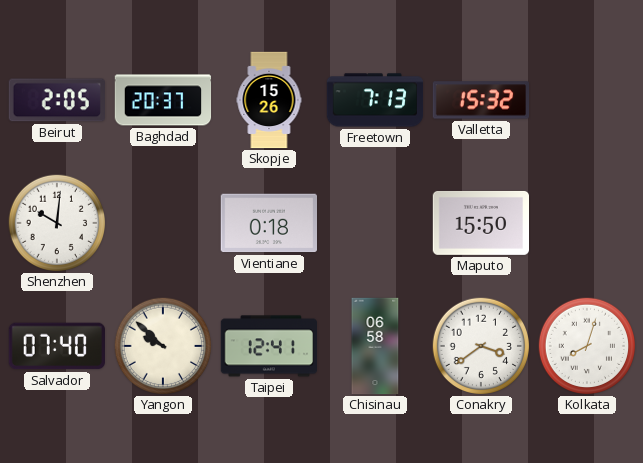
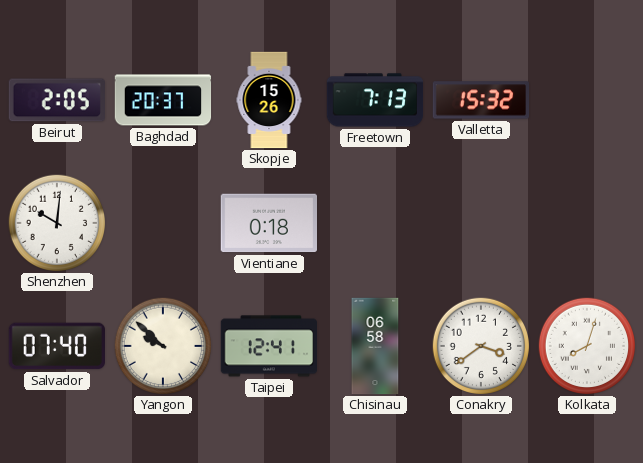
Maputo: 15:50 -> none
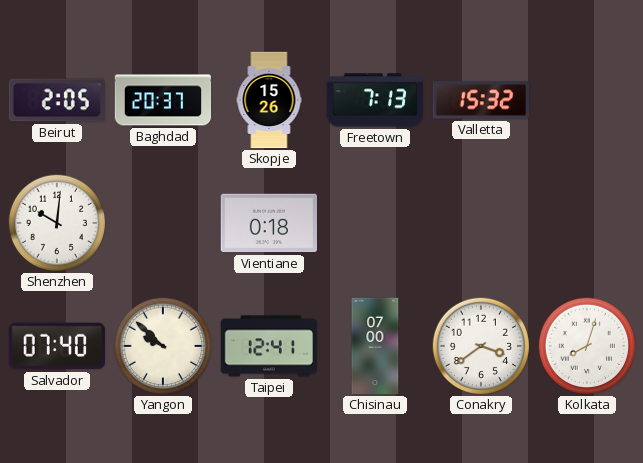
Chisinau: 06:58 -> 07:00
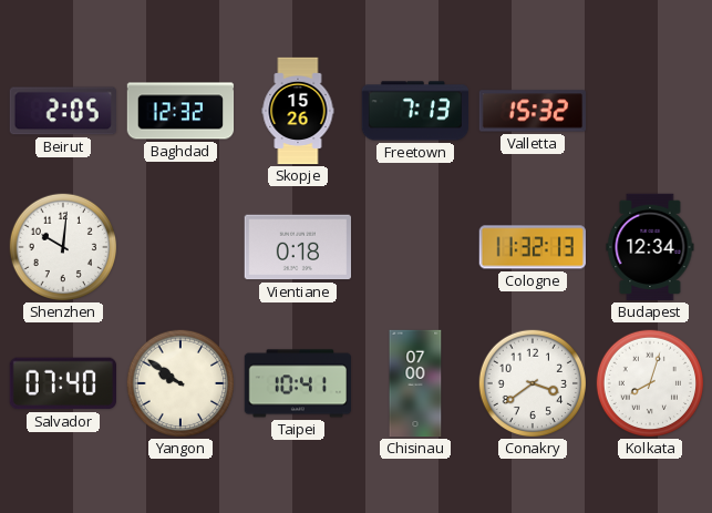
Baghdad: 20:37 -> 12:32
Cologne: none -> 11:32
Budapest: none -> 12:34
Yangon: 9:52 -> 9:51
Taipei: 12:41 -> 10:41
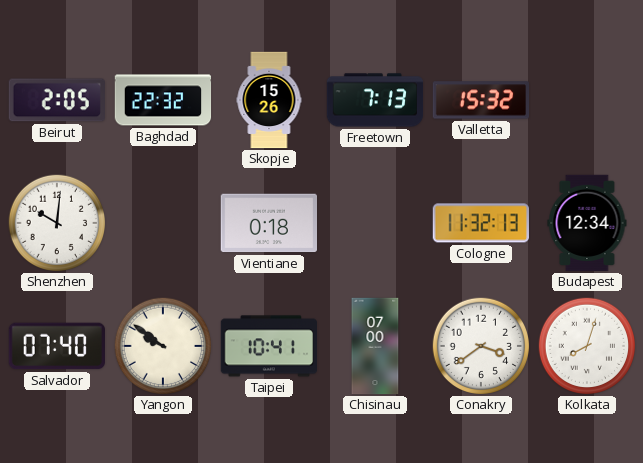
Baghdad: 12:32 -> 22:32
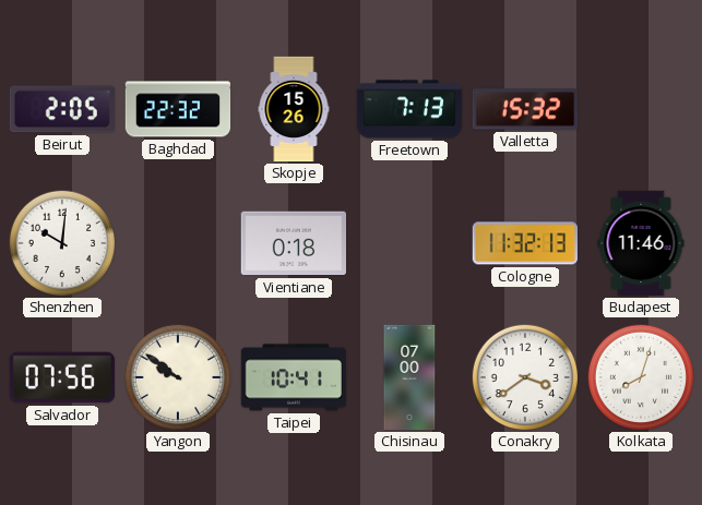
Budapest: 12:34 -> 11:46
Salvador: 07:40 -> 07:56
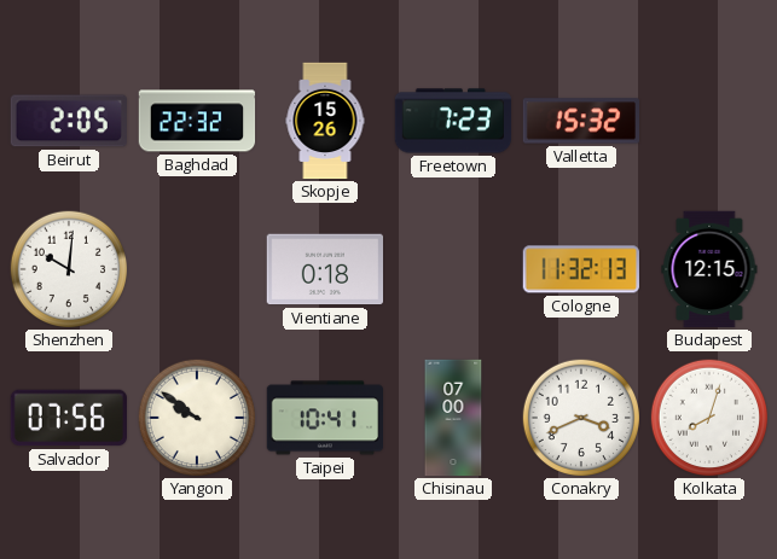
Freetown: 7:13 -> 7:23
Budapest: 11:46 -> 12:15
Conakry: 3:39 -> 3:41
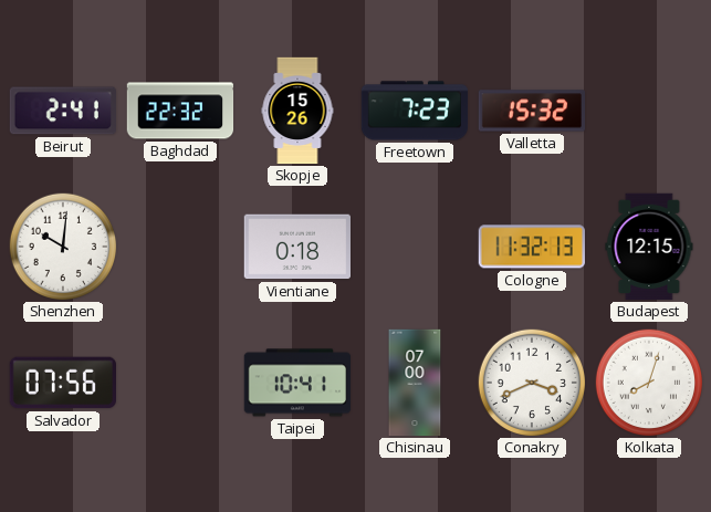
Beirut: 2:05 -> 2:41
Yangon: 9:51 -> none
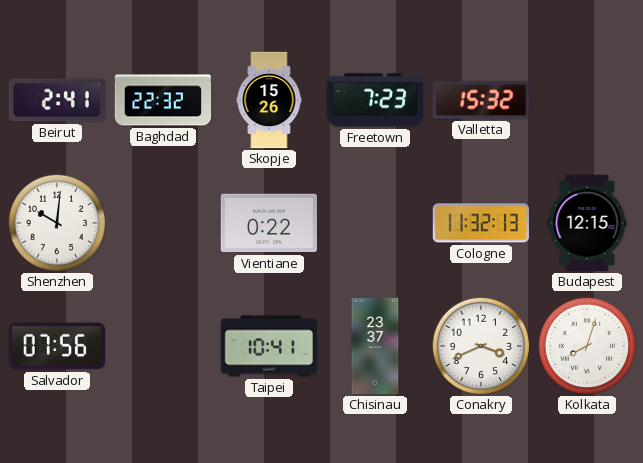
Vientiane: 0:18 -> 0:22
Chisinau: 07:00 -> 23:37
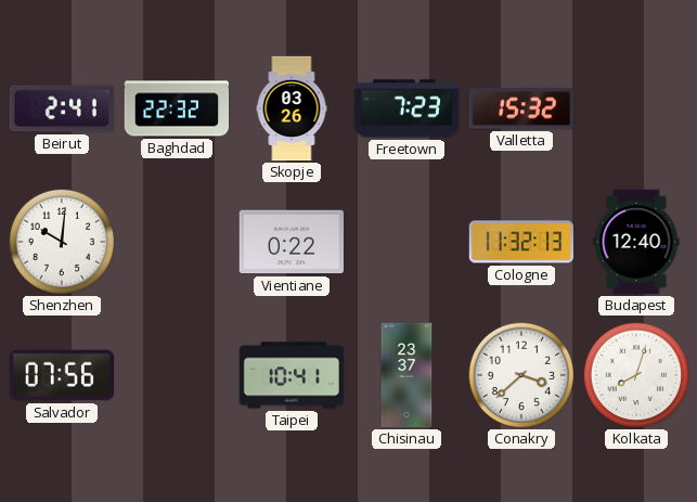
Skopje: 15:26 -> 03:26
Budapest: 12:15 -> 12:40
Conakry: 3:41 -> 3:38
